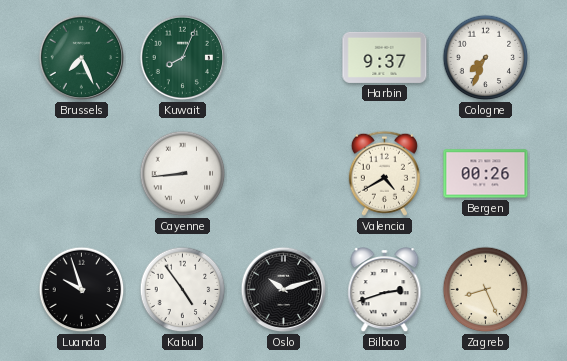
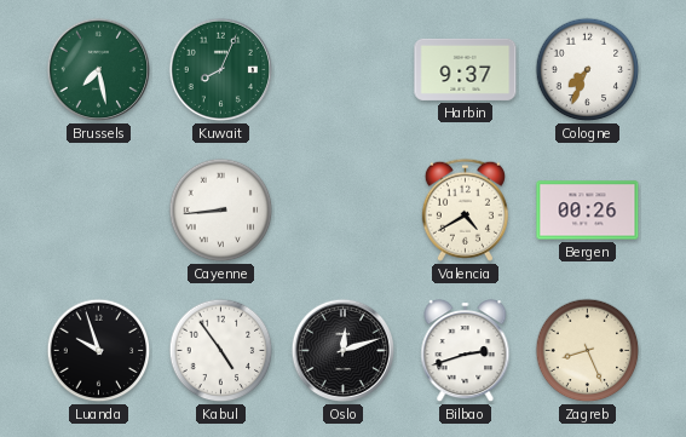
Brussels: 7:26 -> 7:28
Oslo: 10:12 -> 12:12
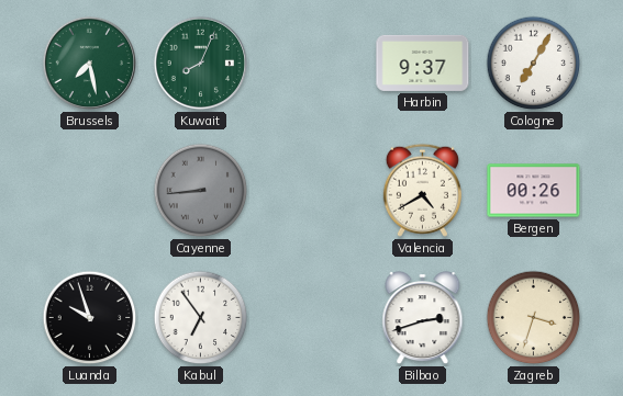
Cologne: 7:34 -> 7:05
Cayenne dial: white -> grey
Kabul: 4:54 -> 6:54
Oslo: 12:12 -> none
Zagreb: 8:26 -> 3:33
